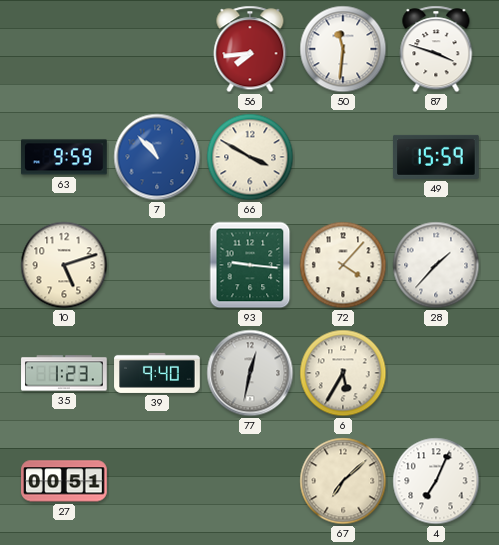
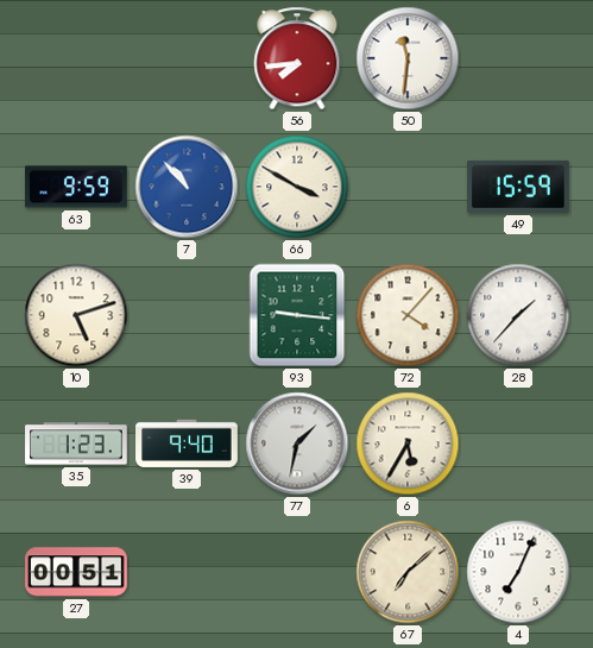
87: 3:48 -> none
77: 12:32 -> 1:32
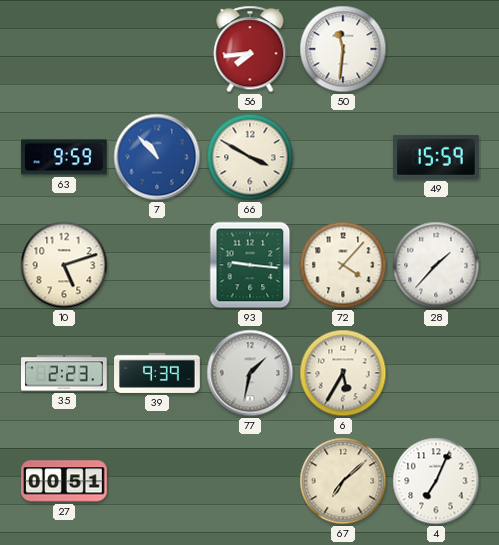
35: 1:23 -> 2:23
39: 9:40 -> 9:39
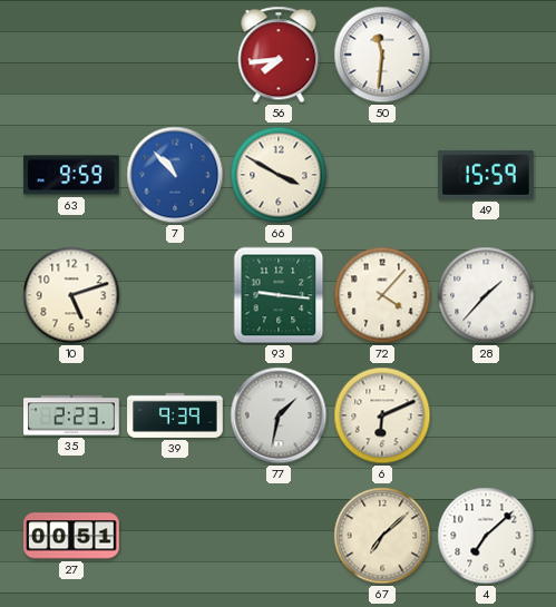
6: 5:35 -> 6:11
4: 7:04 -> 7:08
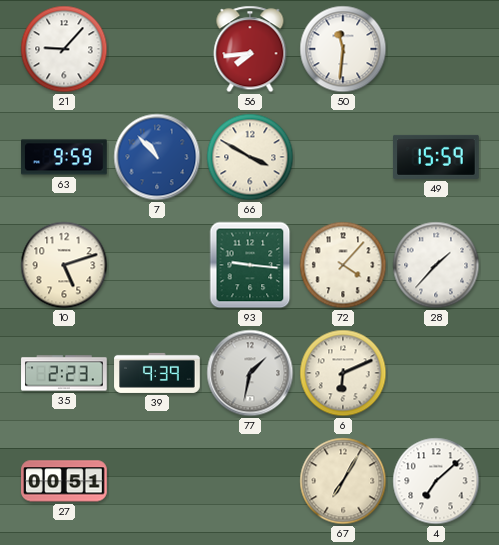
21: none -> 9:07
67: 7:08 -> 7:05
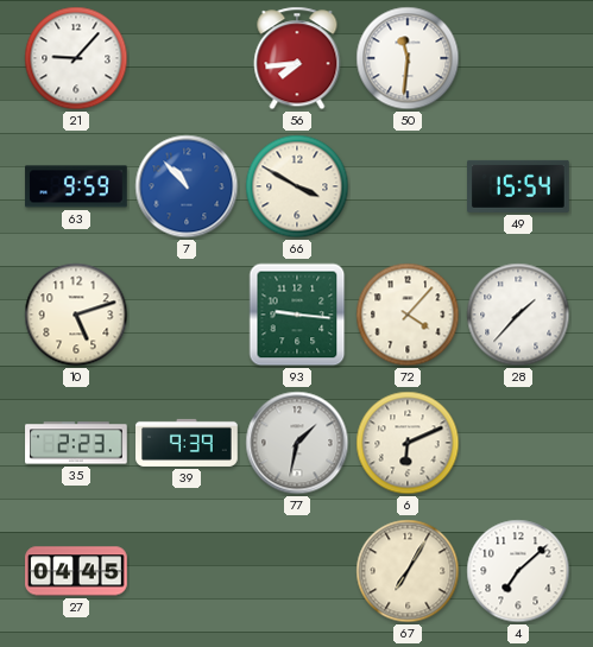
49: 15:59 -> 15:54
27: 00:51 -> 04:45
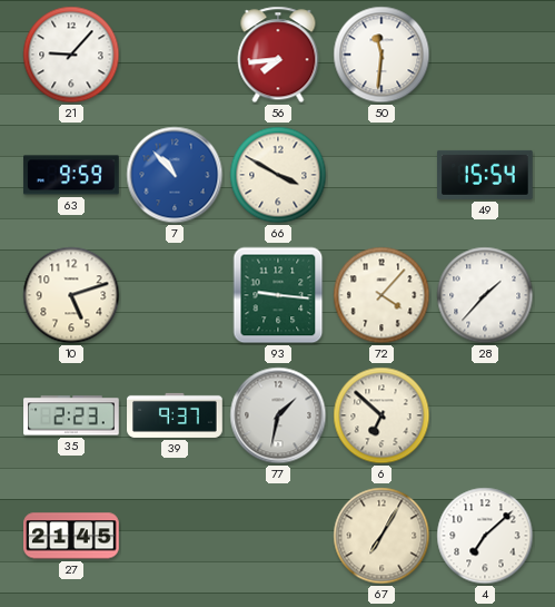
39: 9:39 -> 9:37
6: 6:11 -> 6:52
27: 04:45 -> 21:45
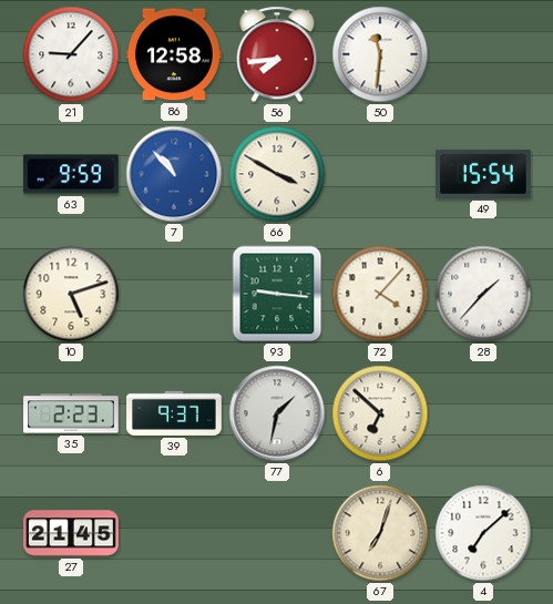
86: none -> 12:58
67: 7:05 -> 7:03
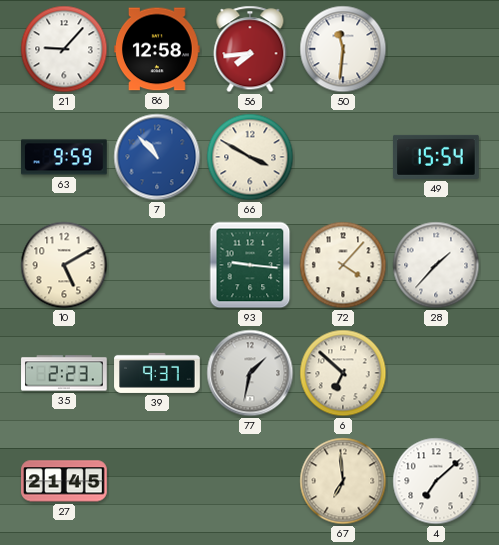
10: 5:12 -> 5:10
67: 7:03 -> 6:59
